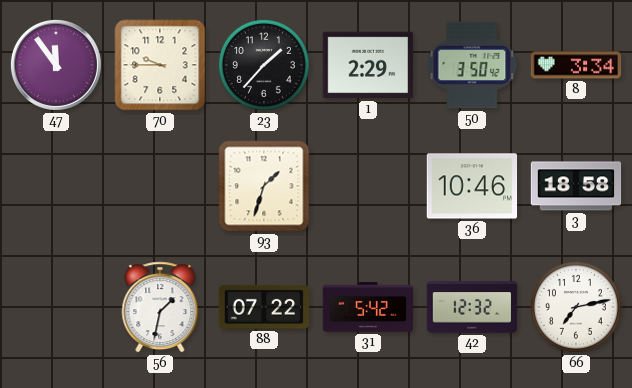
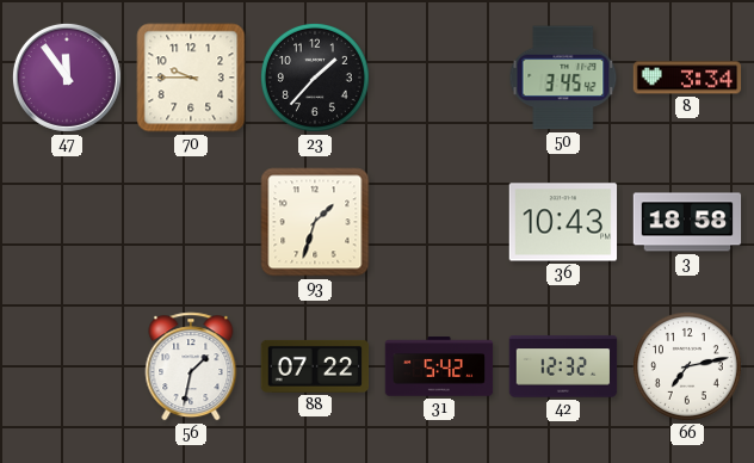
1: 2:29 -> none
50: 3:50 -> 3:45
36: 10:46 -> 10:43
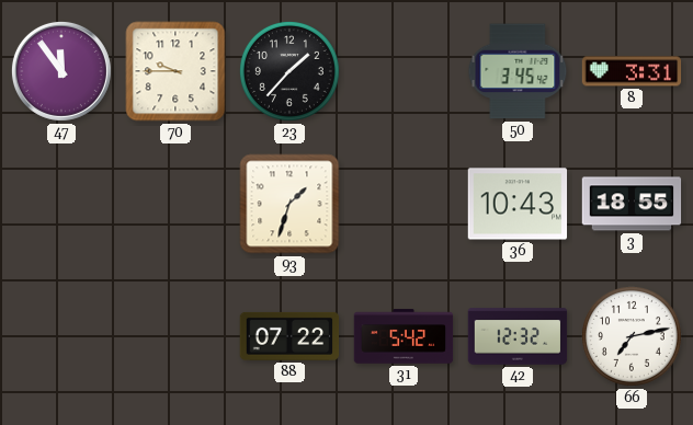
8: 3:34 -> 3:31
3: 18:58 -> 18:55
56: 1:32 -> none
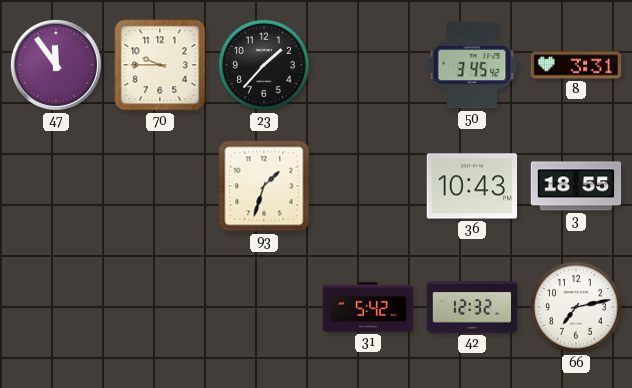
88: 07:22 -> none
